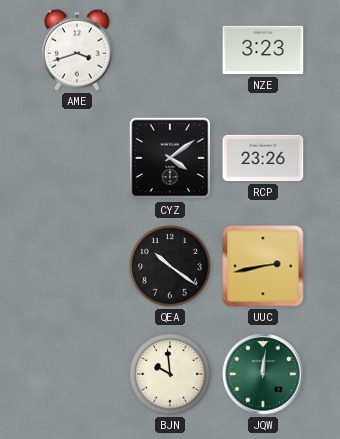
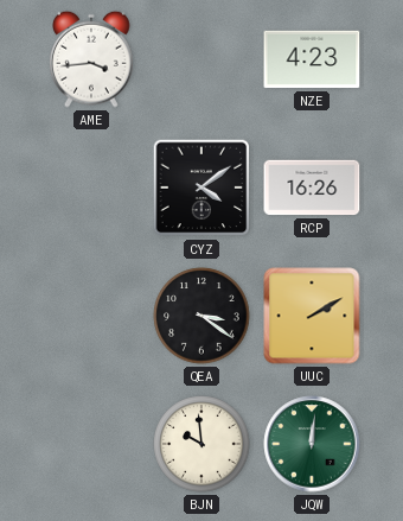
AME: 3:42 -> 3:44
NZE: 3:23 -> 4:23
RCP: 23:26 -> 16:26
QEA: 10:21 -> 3:21
UUC: 2:43 -> 2:10
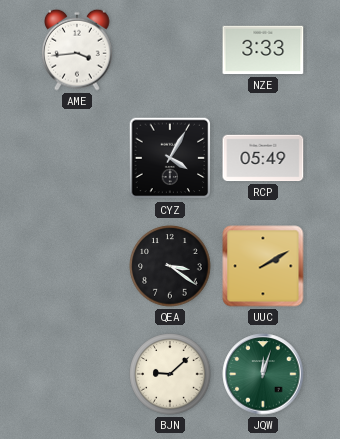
NZE: 4:23 -> 3:33
CYZ: 4:09 -> 4:05
RCP: 16:26 -> 05:49
BJN: 9:59 -> 9:08
JQW: 12:01 -> 12:03
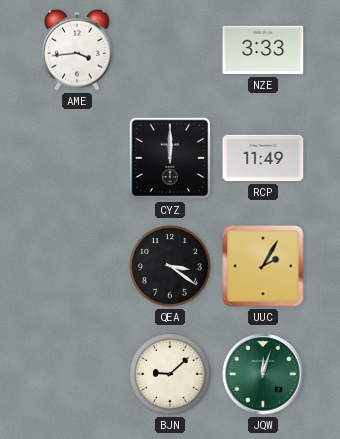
CYZ: 4:05 -> 12:00
RCP: 05:49 -> 11:49
UUC: 2:10 -> 2:05
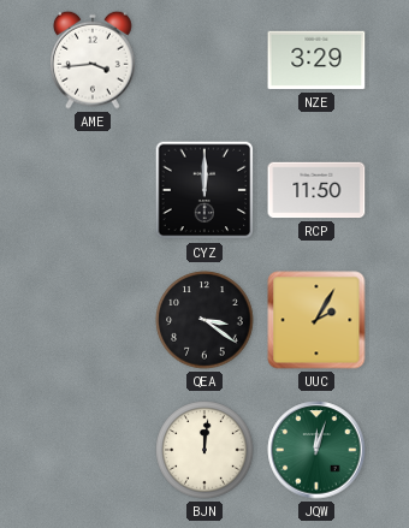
NZE: 3:33 -> 3:29
RCP: 11:49 -> 11:50
BJN: 9:08 -> 12:01
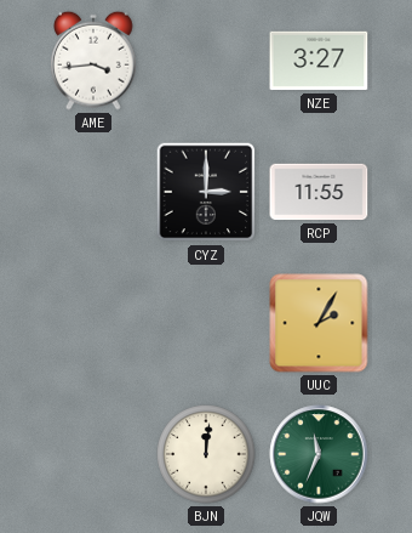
NZE: 3:29 -> 3:27
CYZ: 12:00 -> 3:00
RCP: 11:50 -> 11:55
QEA: 3:21 -> none
JQW: 12:03 -> 11:34
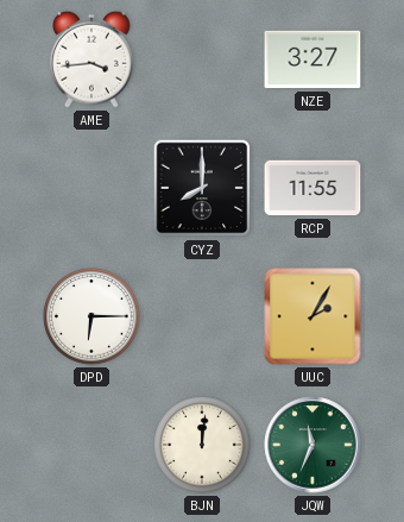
CYZ: 3:00 -> 8:00
DPD: none -> 6:15
